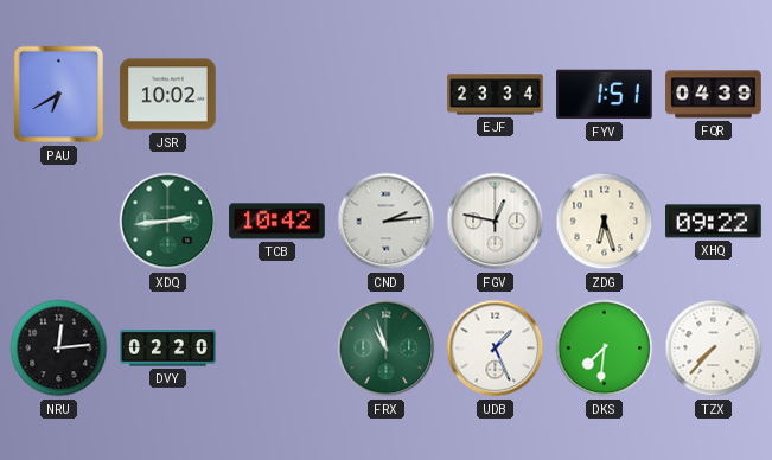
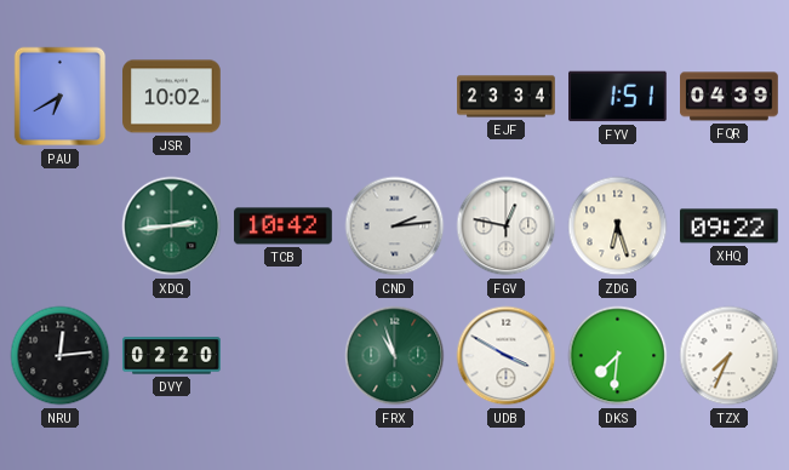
UDB: 1:26 -> 3:50
TZX: 7:37 -> 7:34
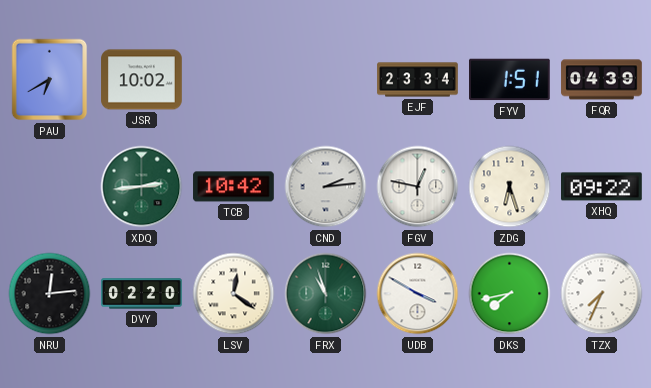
LSV: none -> 12:21
DKS: 7:31 -> 7:43
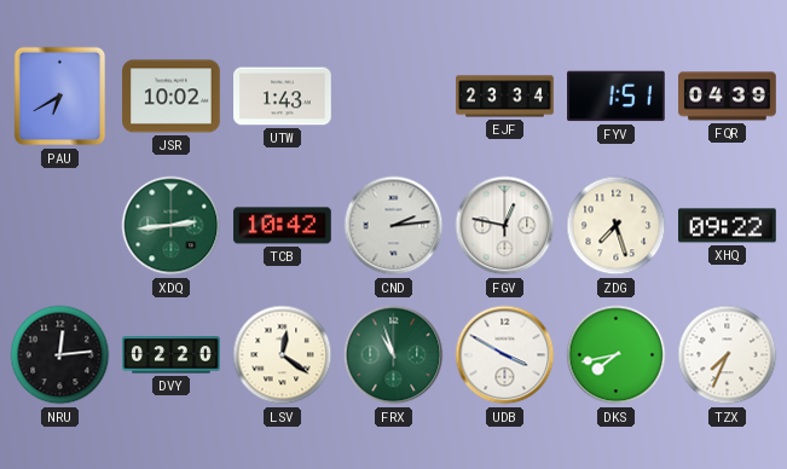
UTW: none -> 1:43
ZDG: 6:27 -> 7:27
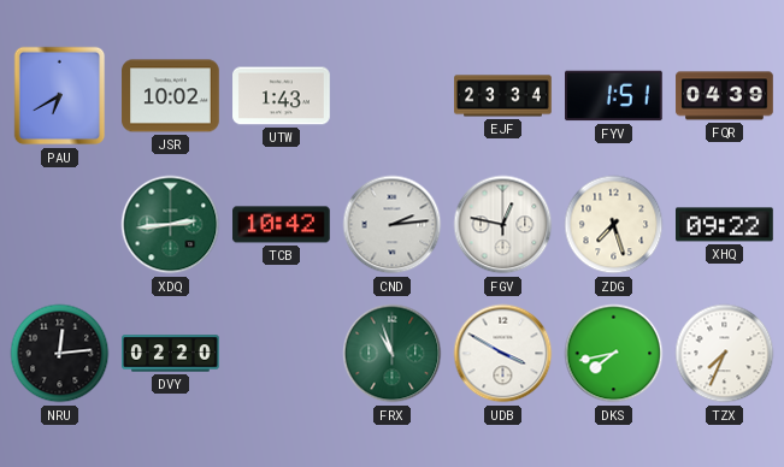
LSV: 12:21 -> none
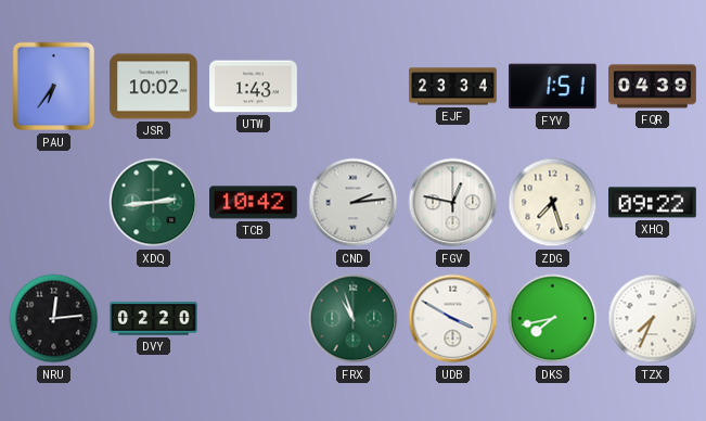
PAU: 6:40 -> 6:36
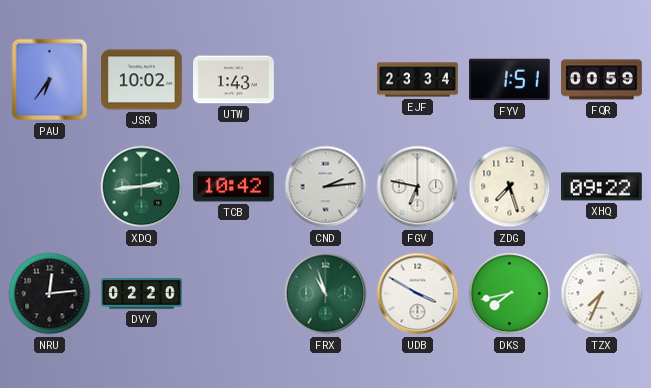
FQR: 04:39 -> 00:59
FGV: 12:47 -> 6:47
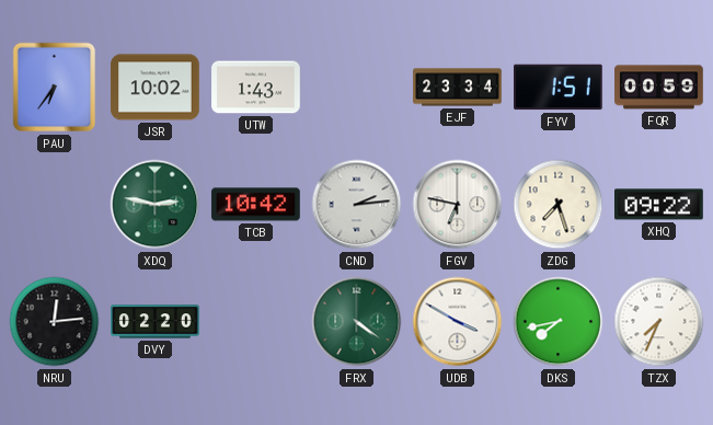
XDQ: 2:44 -> 2:47
FRX: 10:57 -> 4:21
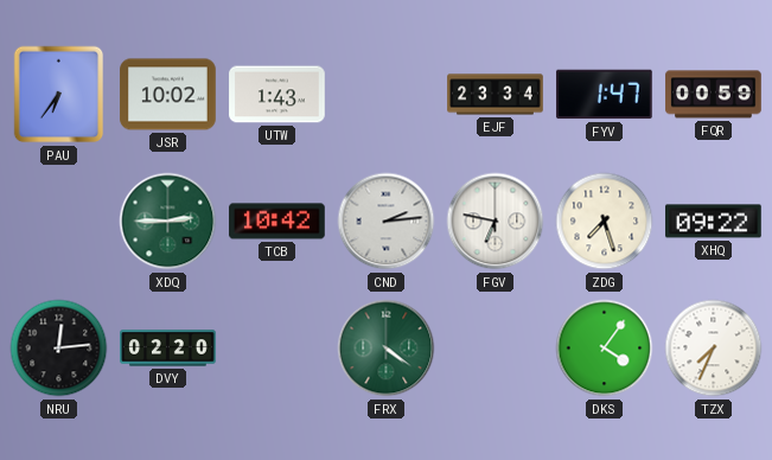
FYV: 1:51 -> 1:47
XDQ: 2:47 -> 2:45
UDB: 3:50 -> none
DKS: 7:43 -> 4:06
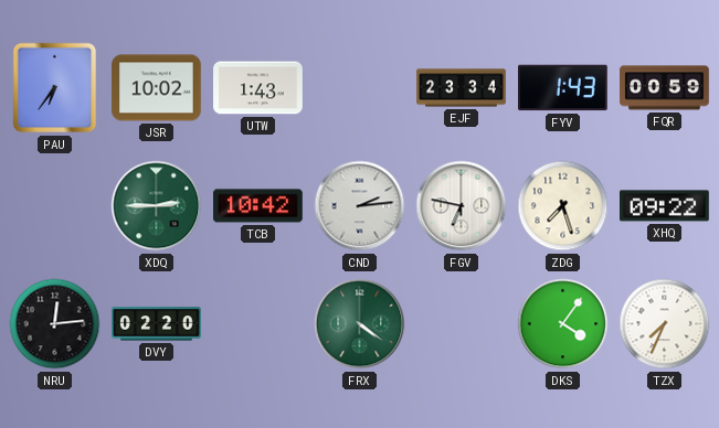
FYV: 1:47 -> 1:43
